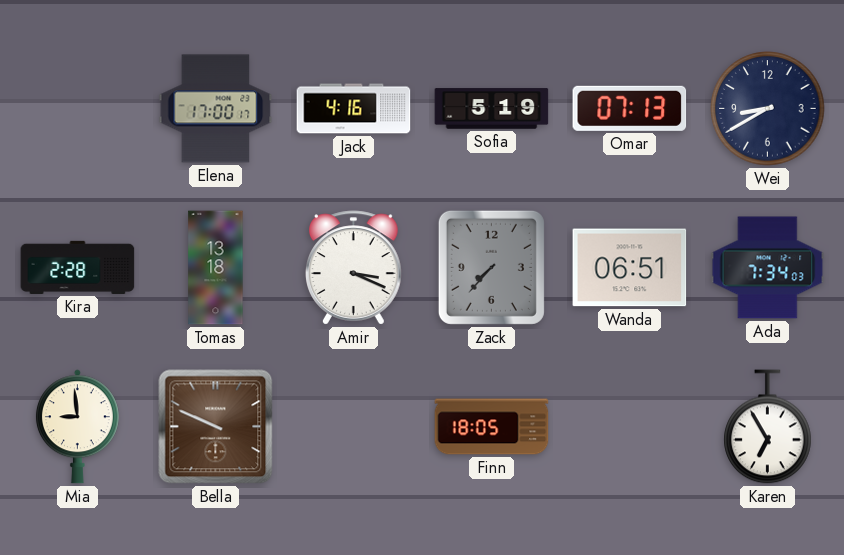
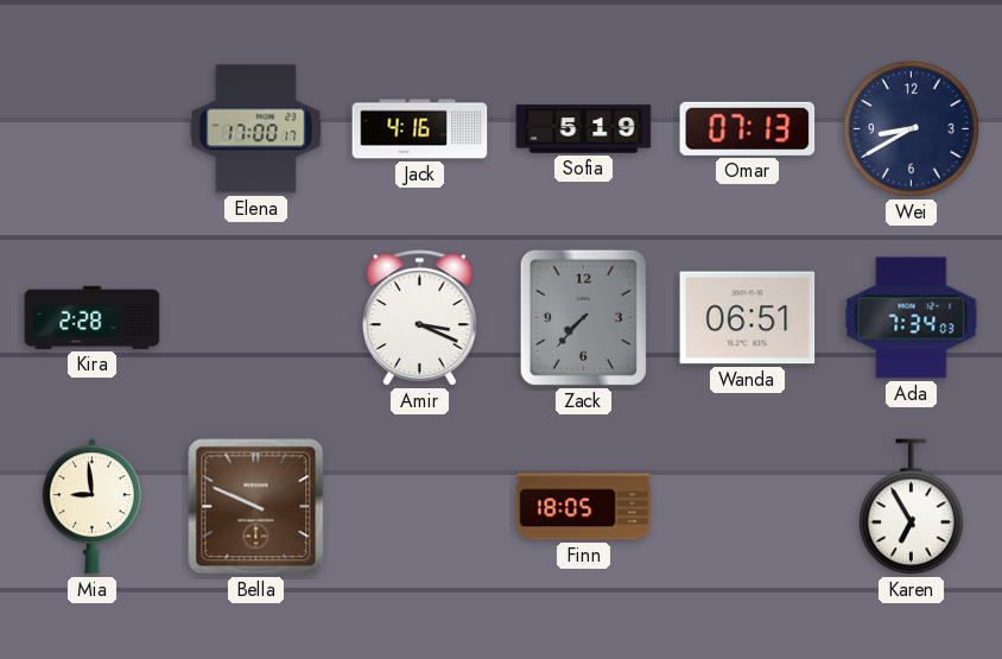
Tomas: 13:18 -> none
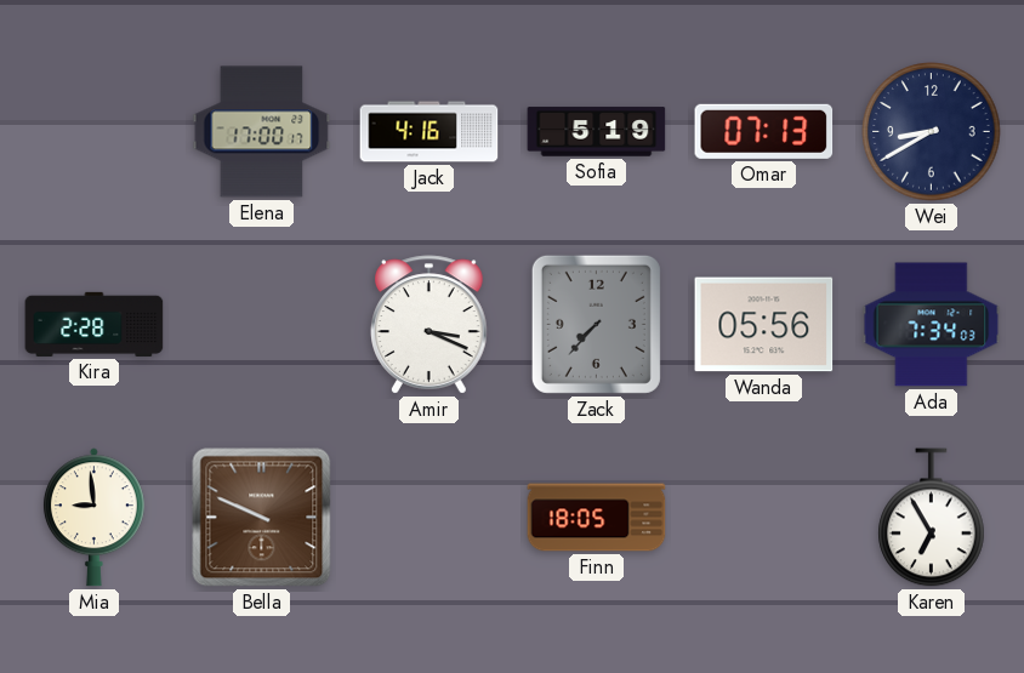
Wanda: 06:51 -> 05:56
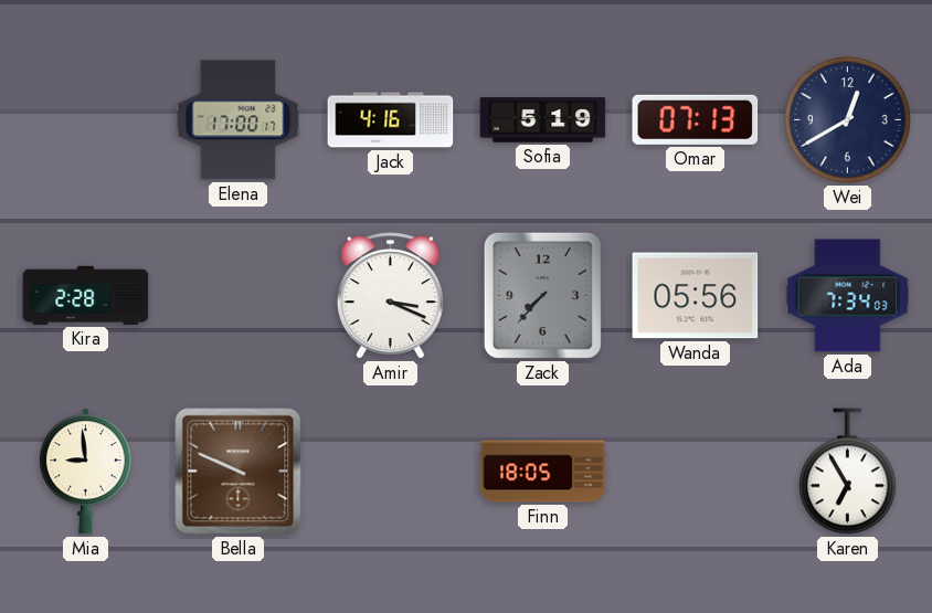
Wei: 8:40 -> 12:40
